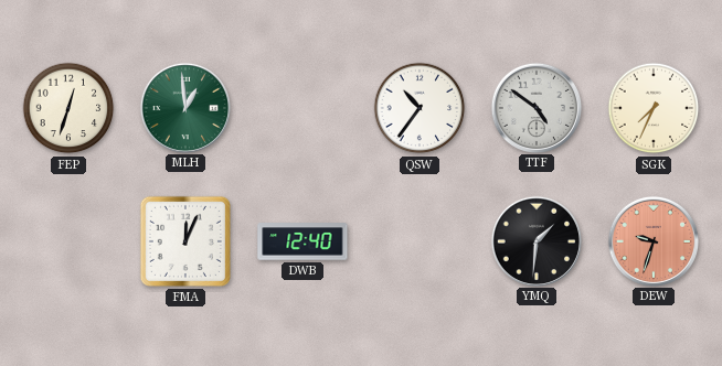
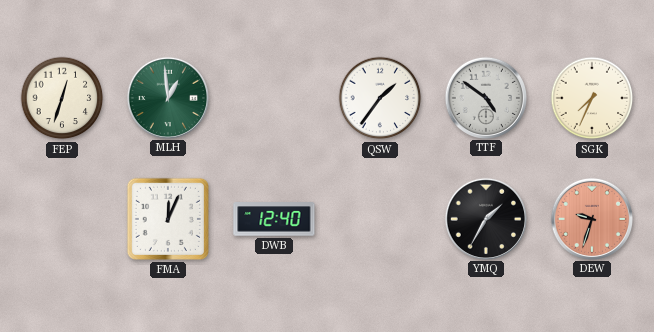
QSW: 10:36 -> 1:36
YMQ: 1:31 -> 1:35
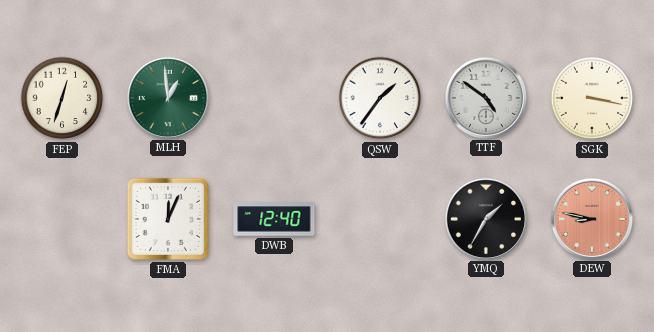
SGK: 7:34 -> 3:17
DEW: 9:33 -> 8:47
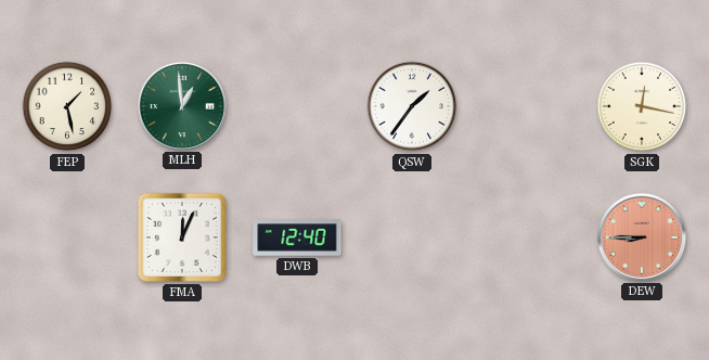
FEP: 12:33 -> 1:28
TTF: 4:51 -> none
SGK: 3:17 -> 12:17
YMQ: 1:35 -> none
DEW: 8:47 -> 8:45
